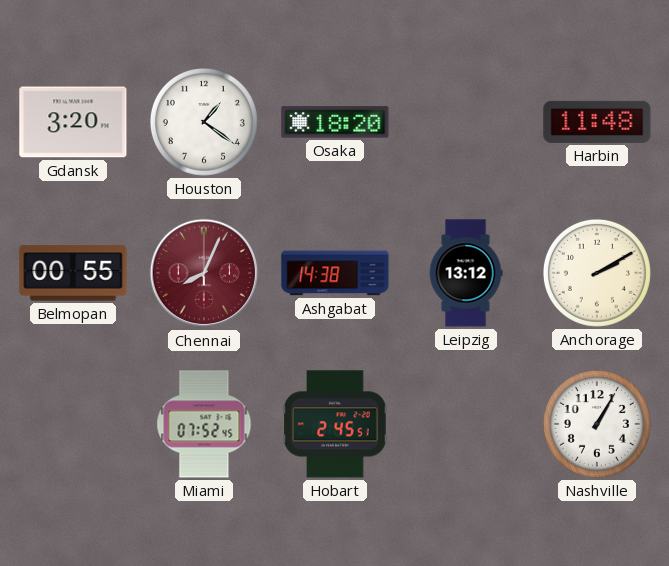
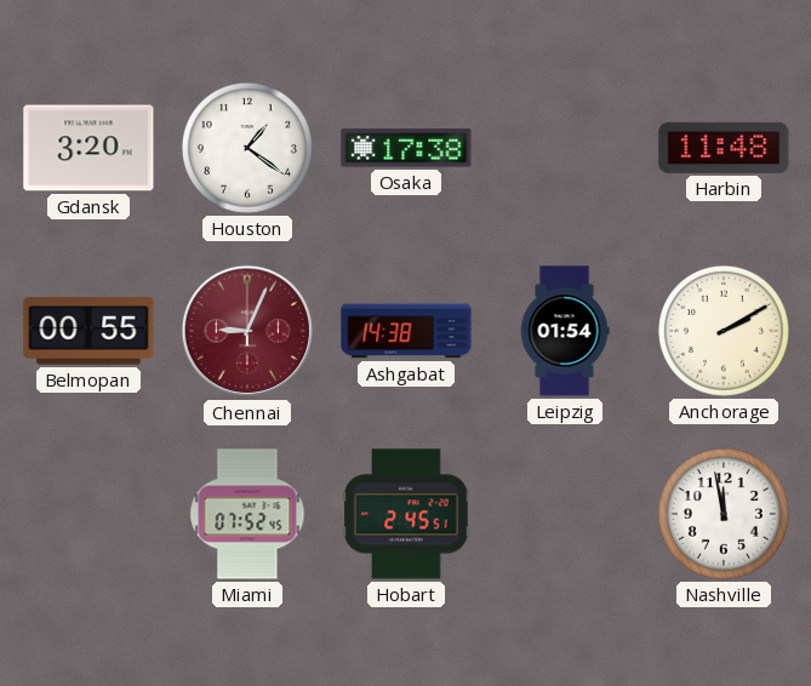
Osaka: 18:20 -> 17:38
Chennai: 8:04 -> 9:04
Leipzig: 13:12 -> 01:54
Nashville: 1:05 -> 11:58
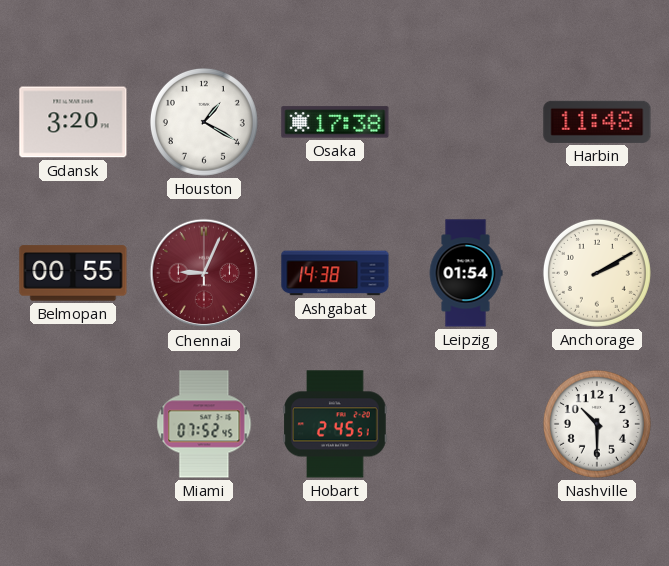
Houston: 1:21 -> 1:20
Nashville: 11:58 -> 10:30
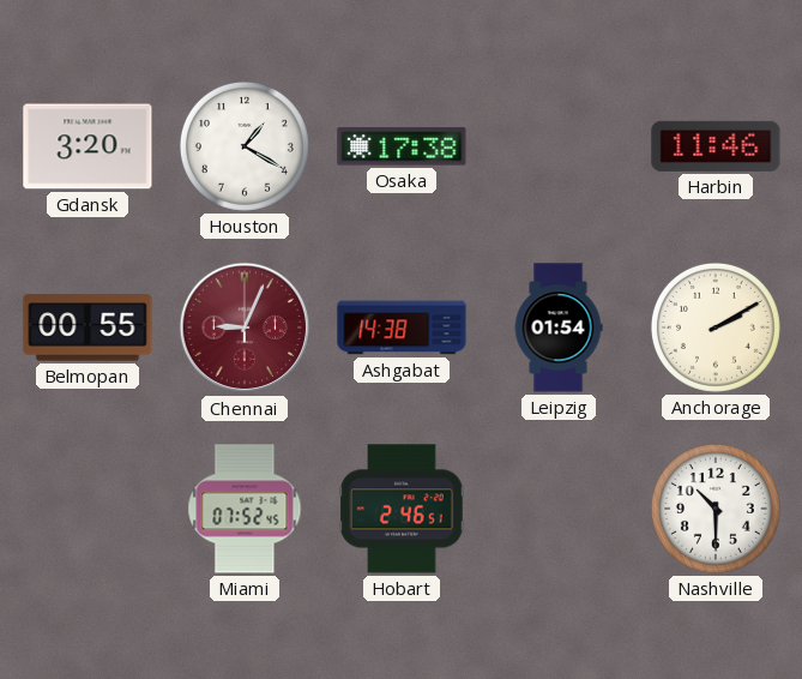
Harbin: 11:48 -> 11:46
Hobart: 2:45 -> 2:46
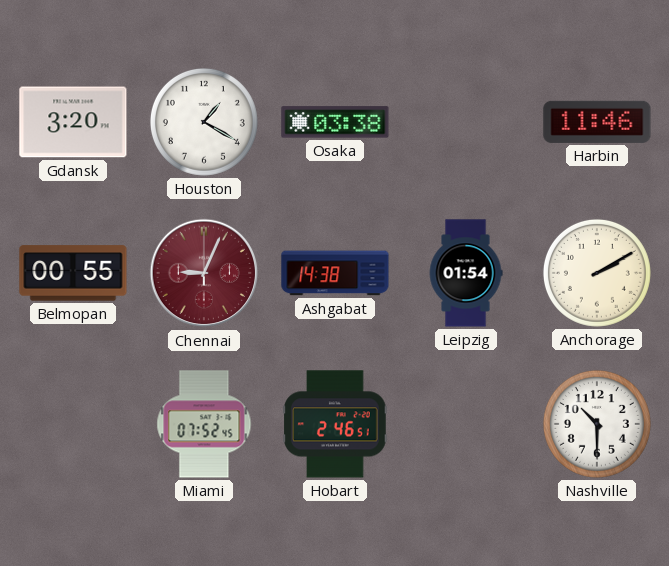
Osaka: 17:38 -> 03:38
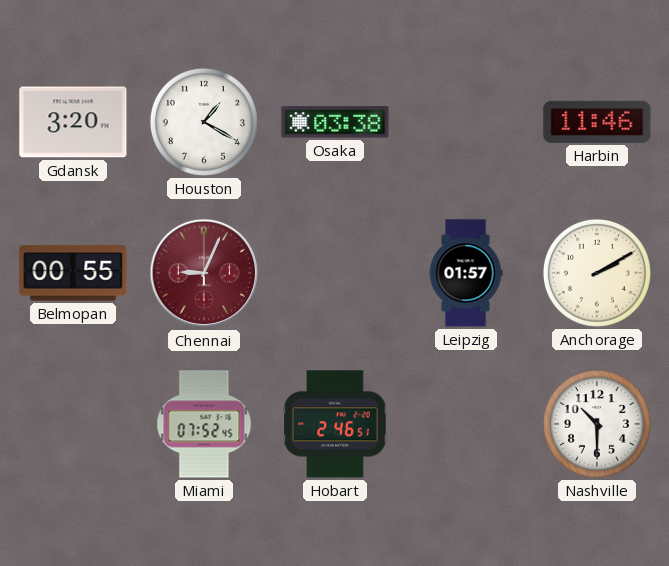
Ashgabat: 14:38 -> none
Leipzig: 01:54 -> 01:57
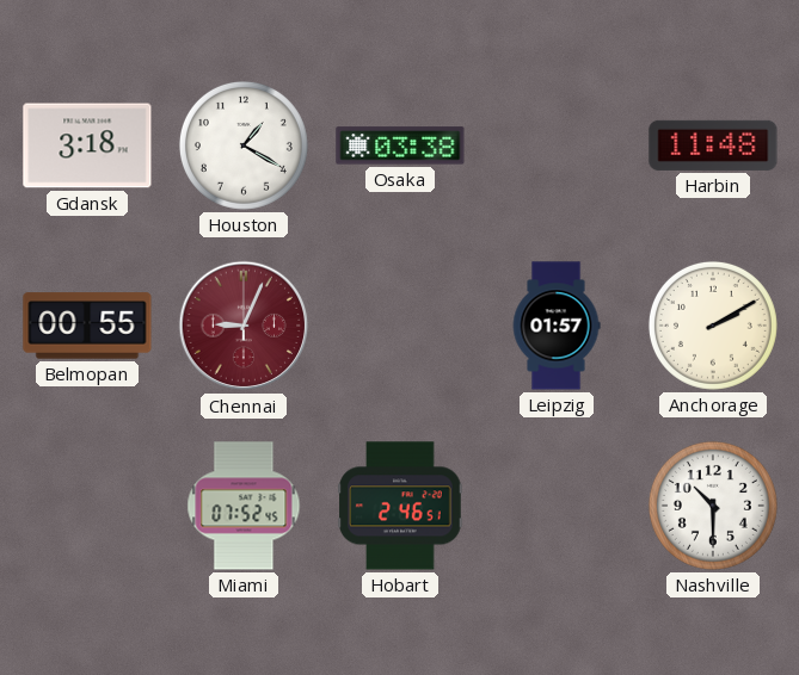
Gdansk: 3:20 -> 3:18
Harbin: 11:46 -> 11:48
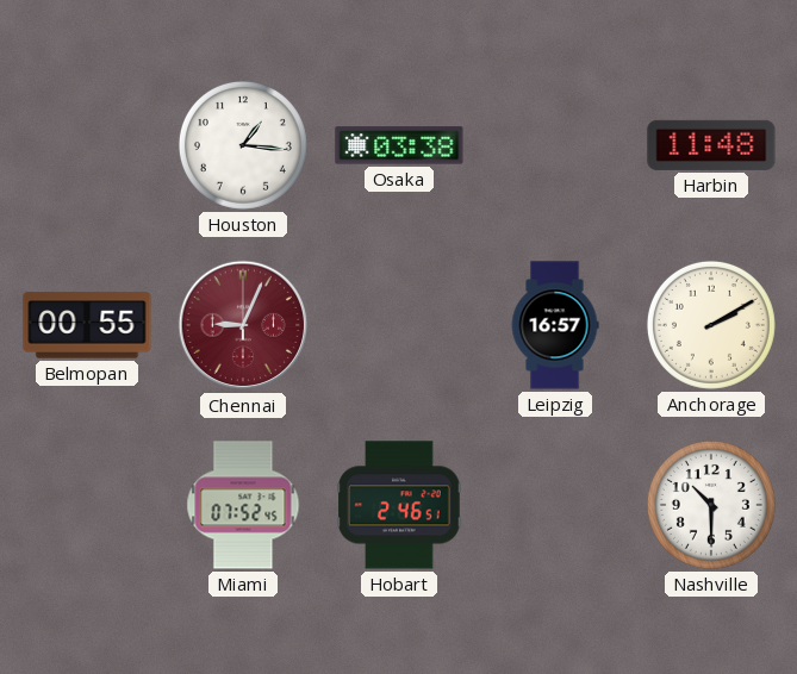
Gdansk: 3:18 -> none
Houston: 1:20 -> 1:16
Leipzig: 01:57 -> 16:57
